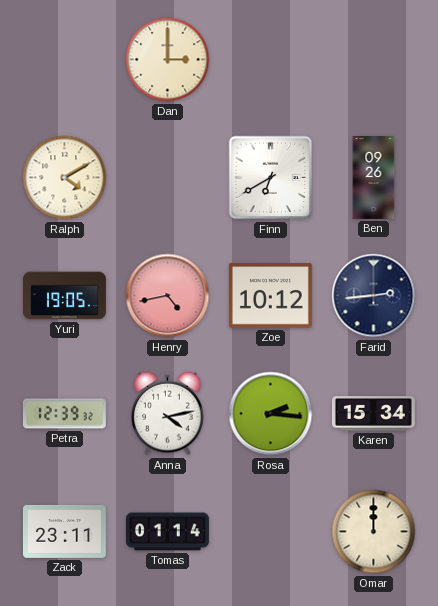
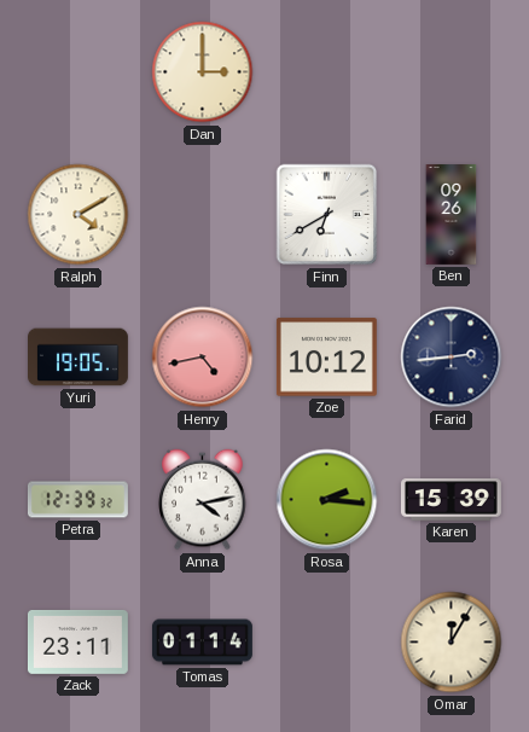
Karen: 15:34 -> 15:39
Omar: 12:00 -> 12:05
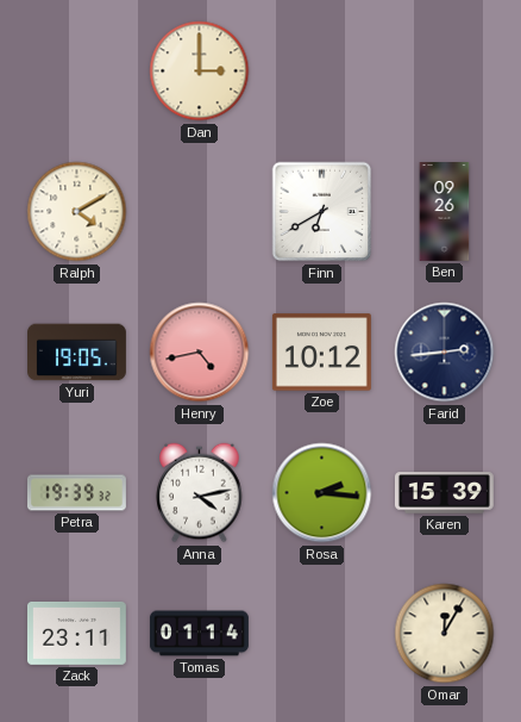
Petra: 12:39 -> 19:39
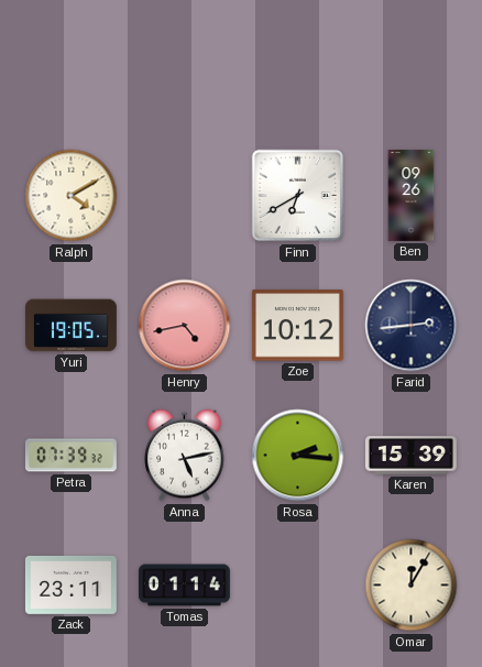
Dan: 3:00 -> none
Petra: 19:39 -> 07:39
Anna: 4:13 -> 5:13
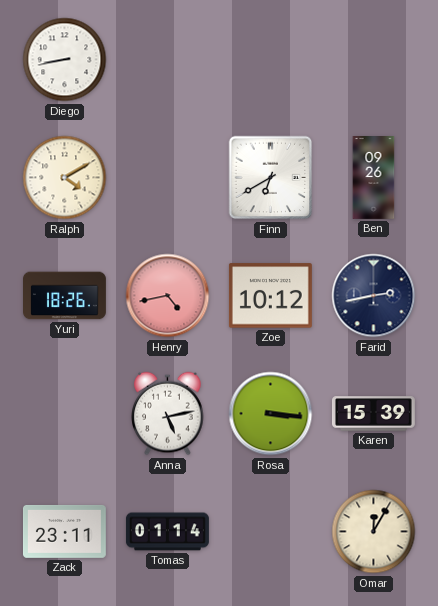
Diego: none -> 8:43
Yuri: 19:05 -> 18:26
Farid: 2:44 -> 2:43
Petra: 07:39 -> none
Rosa: 2:16 -> 3:16
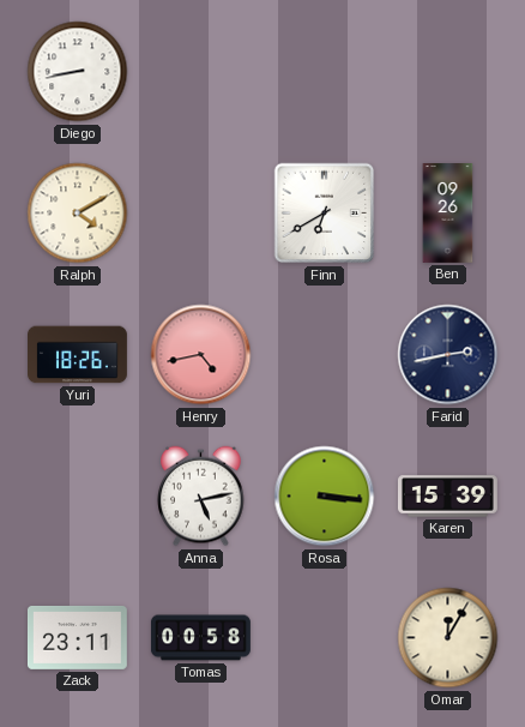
Zoe: 10:12 -> none
Tomas: 01:14 -> 00:58
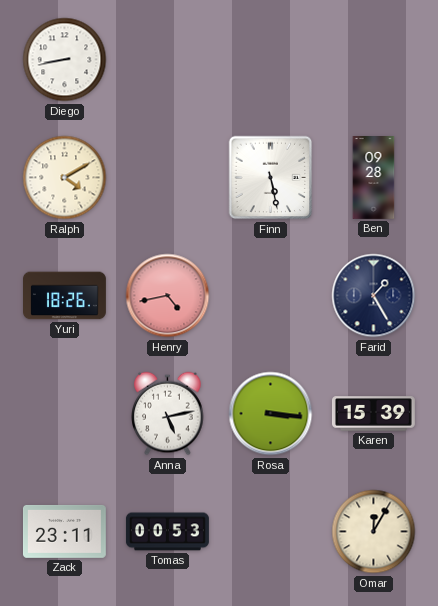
Finn: 6:40 -> 5:28
Ben: 09:26 -> 09:28
Farid: 2:43 -> 1:25
Tomas: 00:58 -> 00:53
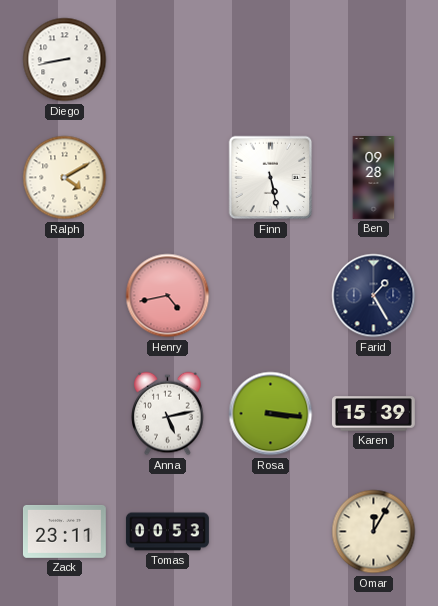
Yuri: 18:26 -> none
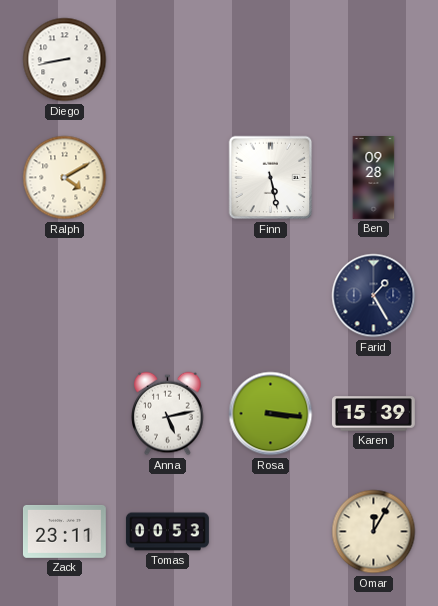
Henry: 4:43 -> none
